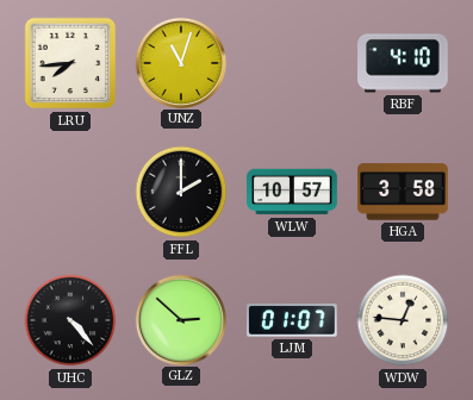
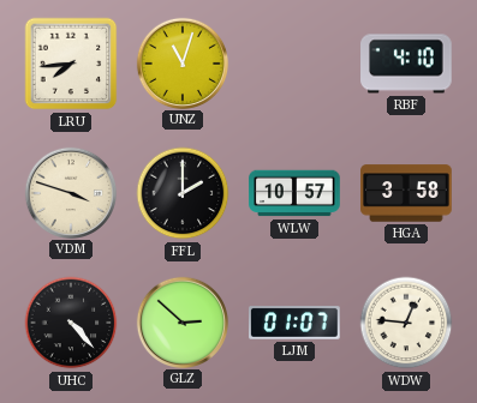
VDM: none -> 3:48
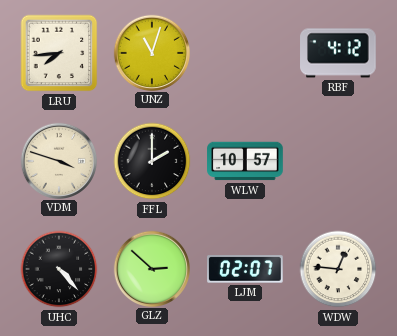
RBF: 4:10 -> 4:12
HGA: 3:58 -> none
LJM: 01:07 -> 02:07
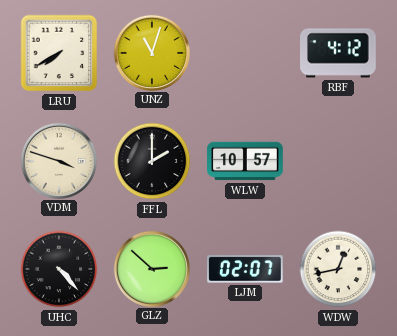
LRU: 7:44 -> 7:40
WDW: 12:46 -> 12:43
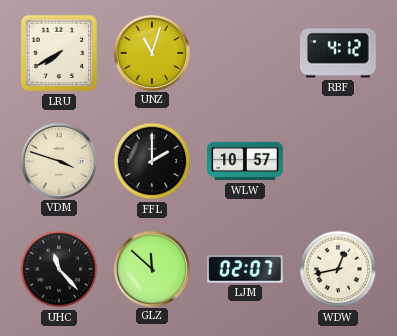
UHC: 4:23 -> 11:23
GLZ: 2:52 -> 11:52
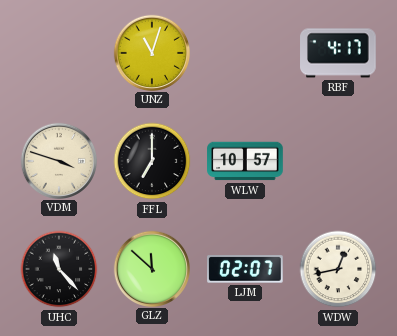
LRU: 7:40 -> none
RBF: 4:12 -> 4:17
FFL: 2:00 -> 7:00
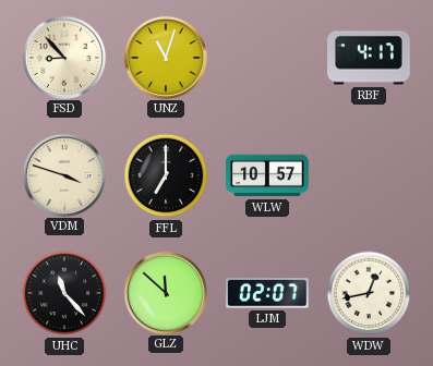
FSD: none -> 8:53
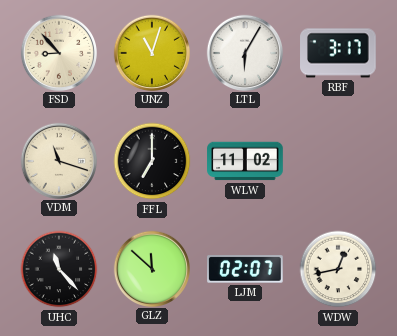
LTL: none -> 6:05
RBF: 4:17 -> 3:17
VDM: 3:48 -> 11:18
WLW: 10:57 -> 11:02
